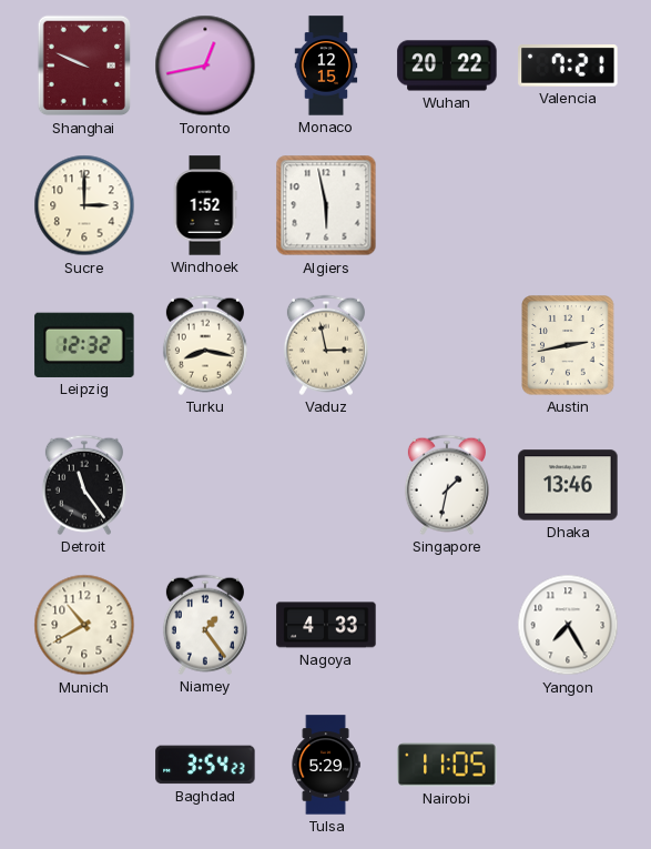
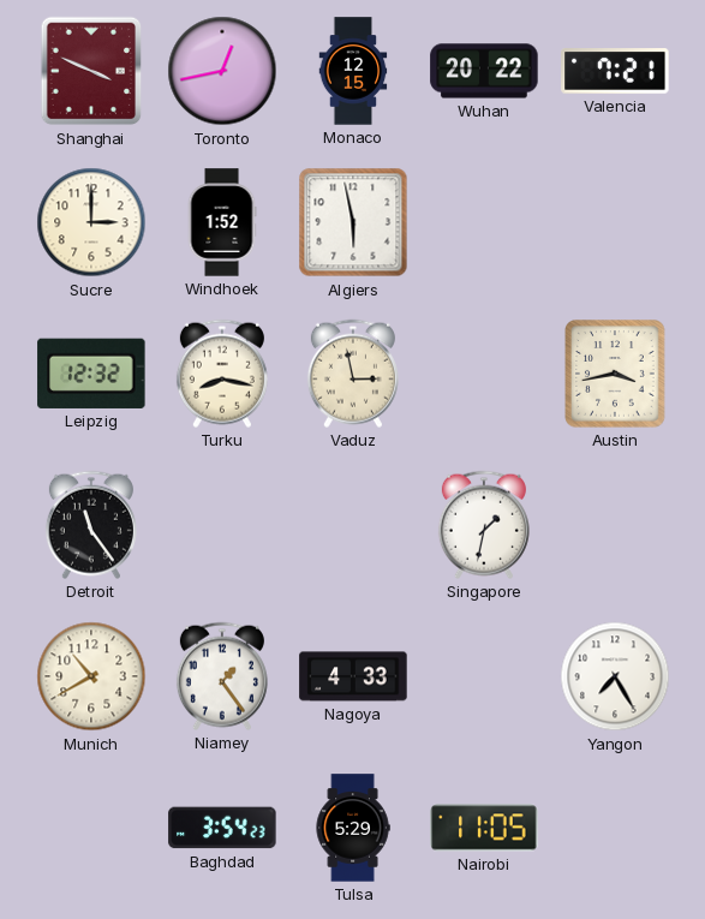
Shanghai: 9:49 -> 3:49
Austin: 2:43 -> 3:43
Dhaka: 13:46 -> none
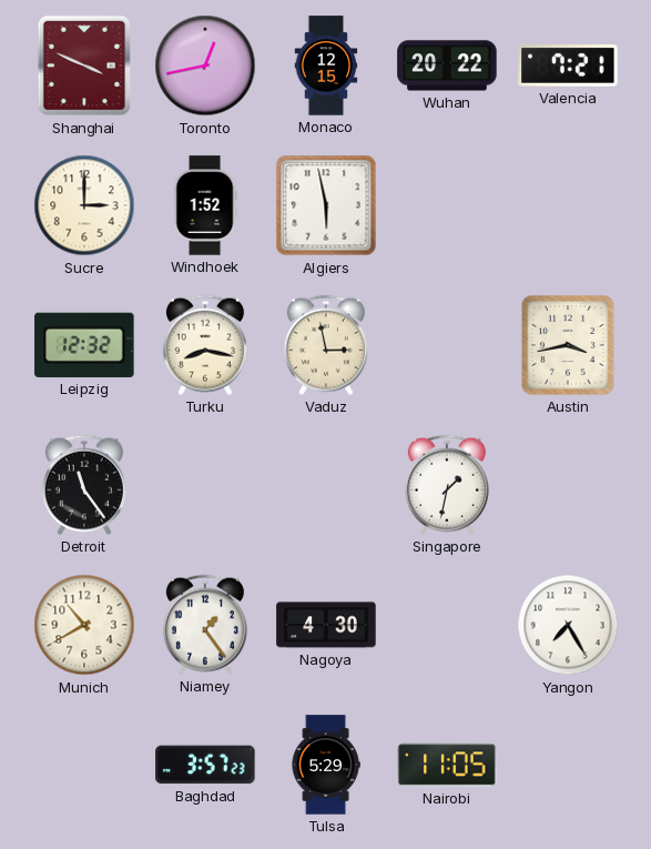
Nagoya: 4:33 -> 4:30
Baghdad: 3:54 -> 3:57
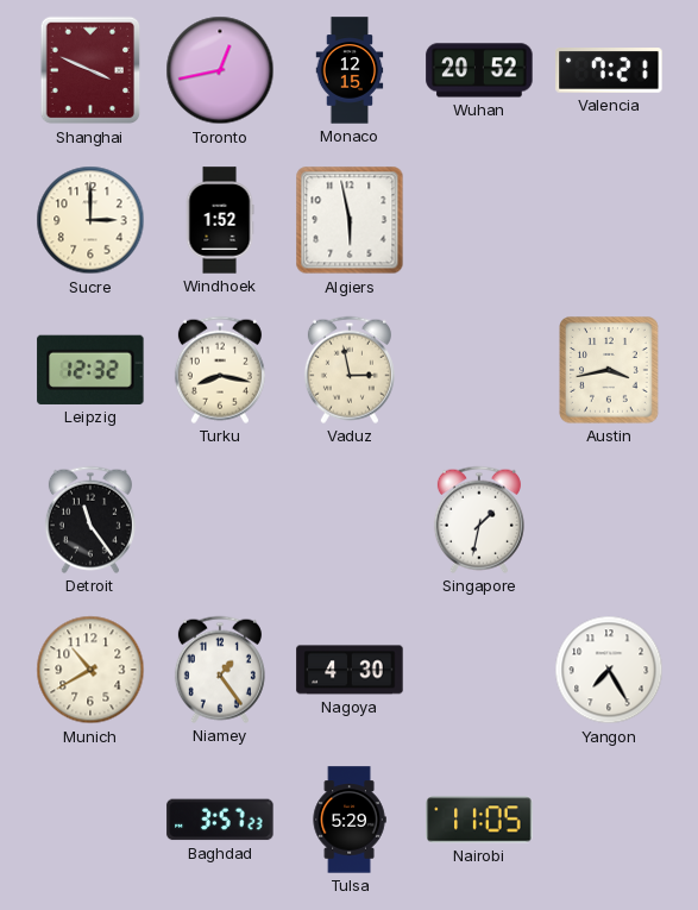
Wuhan: 20:22 -> 20:52
